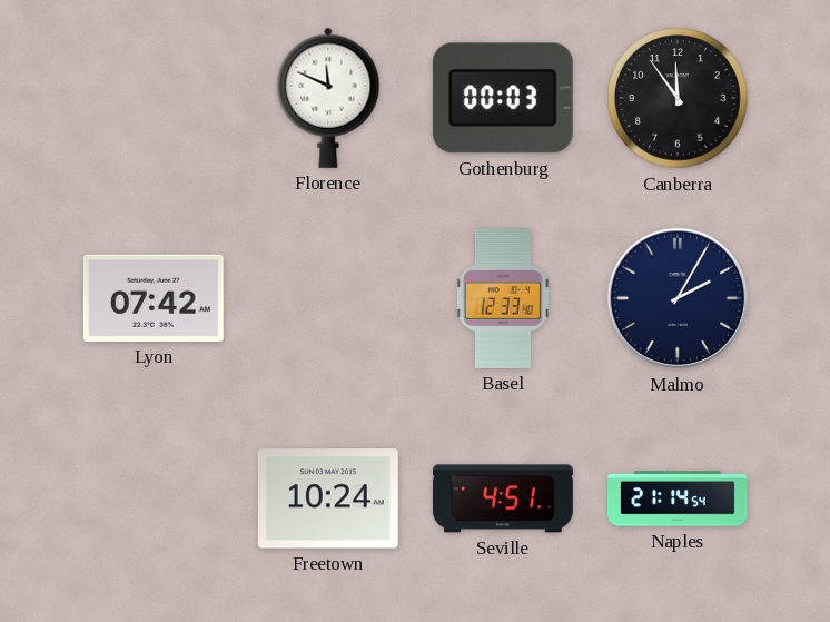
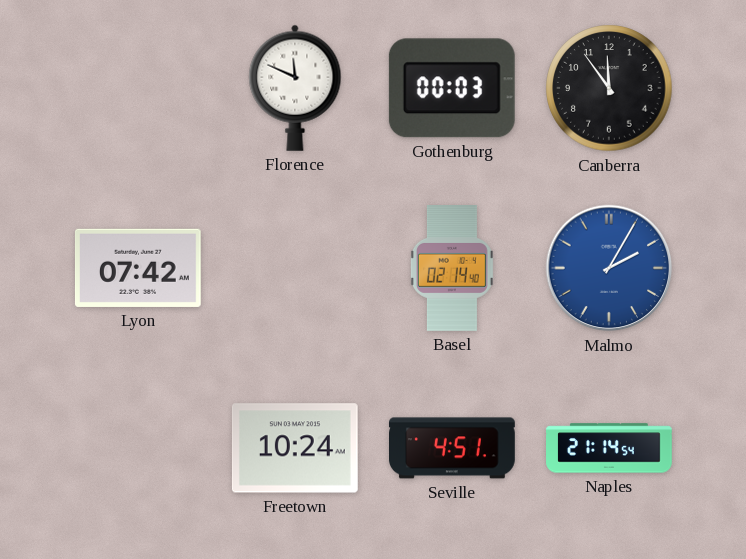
Basel: 12:33 -> 02:14
Malmo dial: navy -> blue
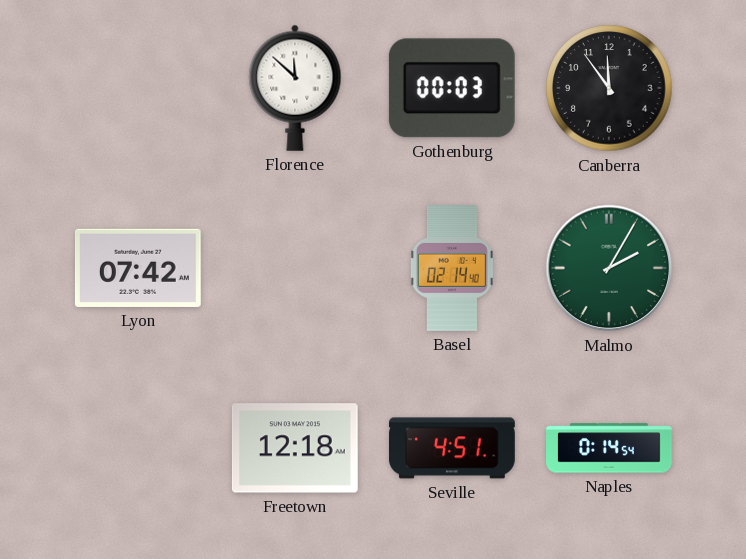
Florence: 11:49 -> 11:52
Malmo dial: blue -> green
Freetown: 10:24 -> 12:18
Naples: 21:14 -> 0:14
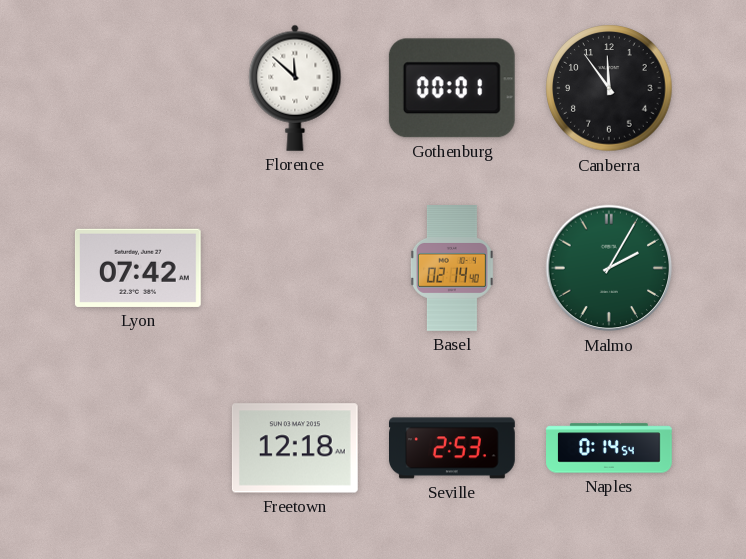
Gothenburg: 00:03 -> 00:01
Seville: 4:51 -> 2:53
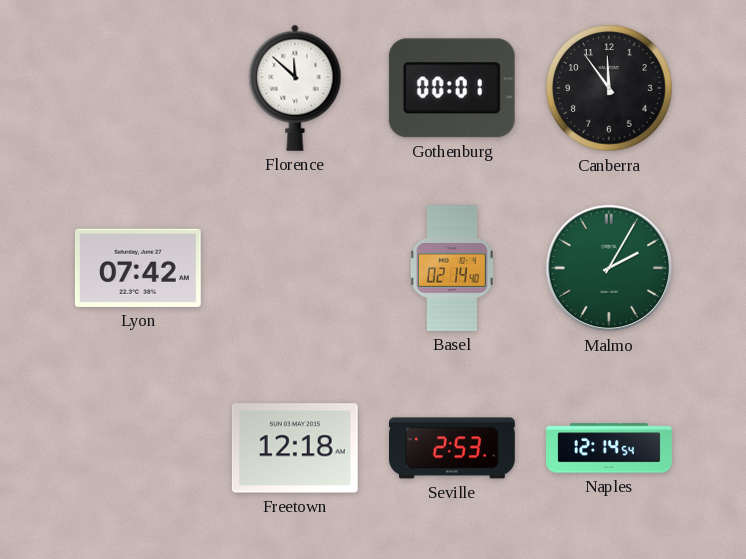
Naples: 0:14 -> 12:14
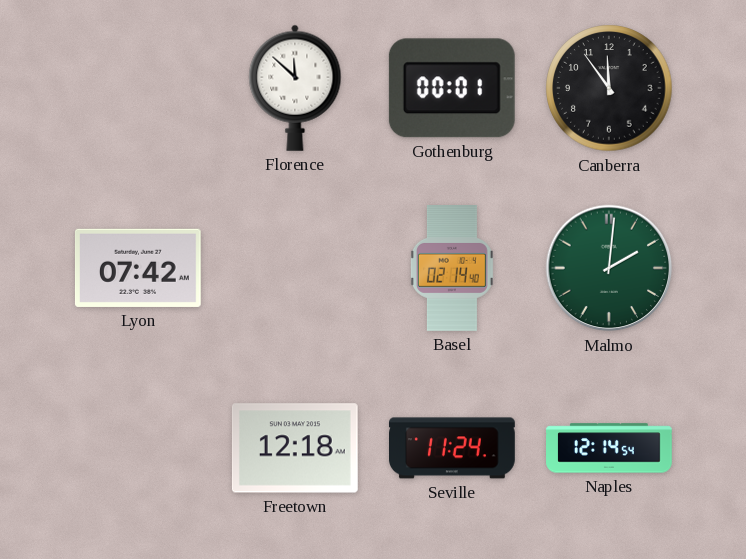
Malmo: 2:05 -> 2:01
Seville: 2:53 -> 11:24
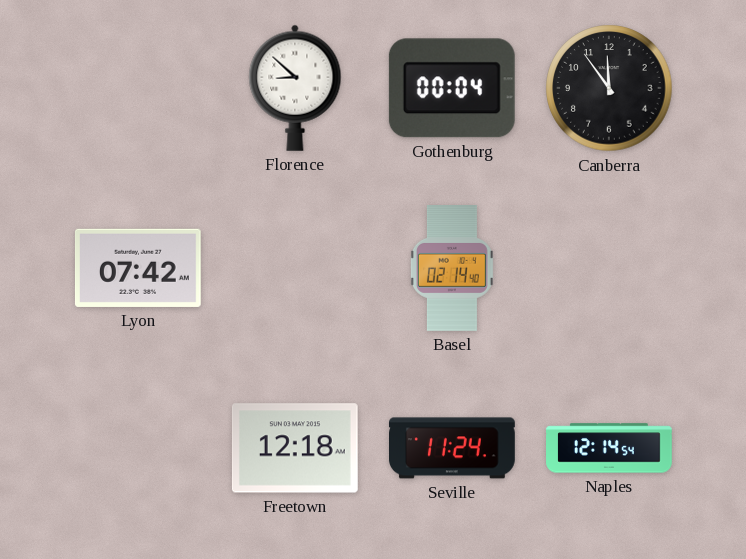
Florence: 11:52 -> 8:52
Gothenburg: 00:01 -> 00:04
Malmo: 2:01 -> none
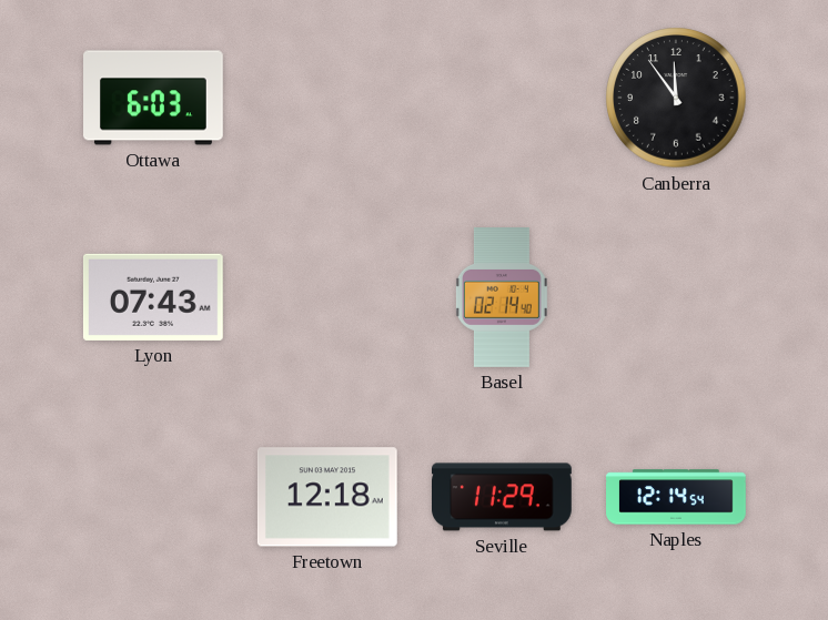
Ottawa: none -> 6:03
Florence: 8:52 -> none
Gothenburg: 00:04 -> none
Lyon: 07:42 -> 07:43
Seville: 11:24 -> 11:29
